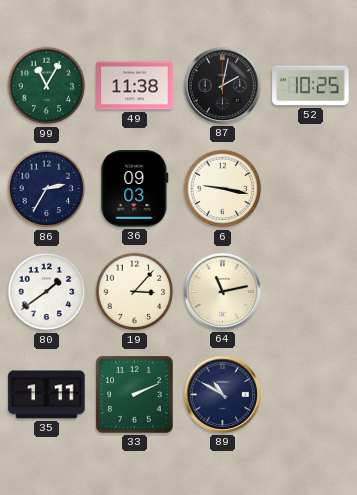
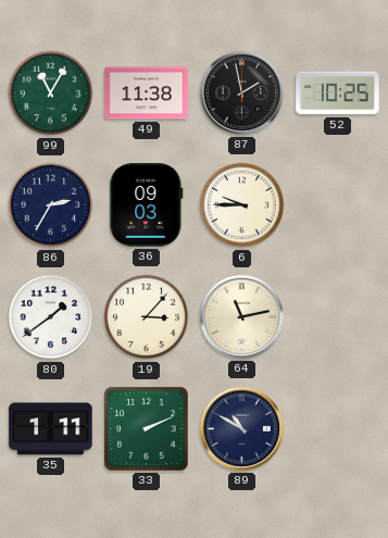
87: 2:02 -> 1:58
6: 9:17 -> 9:45
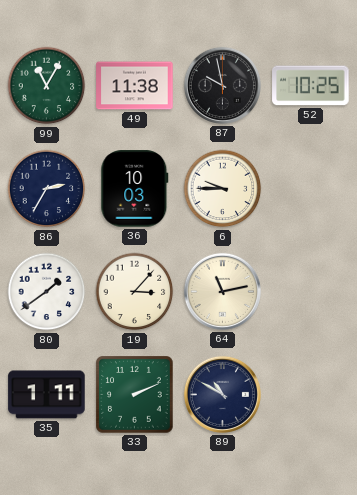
87: 1:58 -> 9:58
36: 09:03 -> 10:03
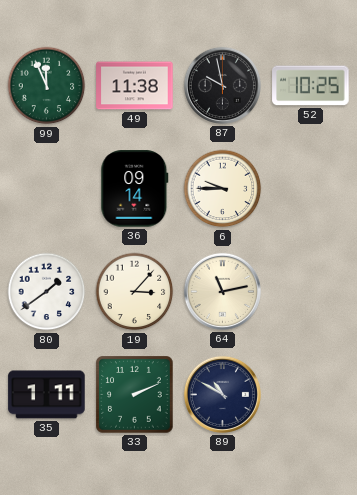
99: 11:05 -> 11:56
86: 2:35 -> none
36: 10:03 -> 09:14
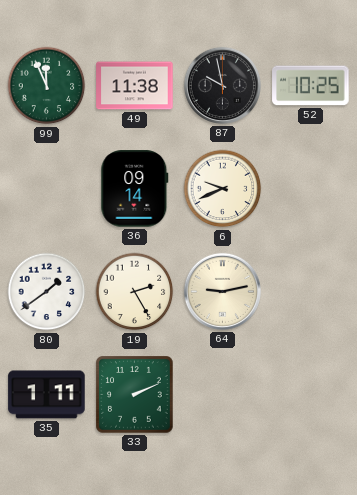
6: 9:45 -> 9:41
19: 3:07 -> 2:25
64: 11:13 -> 9:13
89: 10:50 -> none
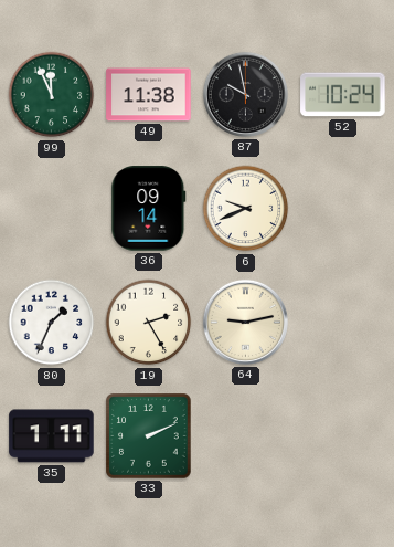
52: 10:25 -> 10:24
80: 1:39 -> 1:34
